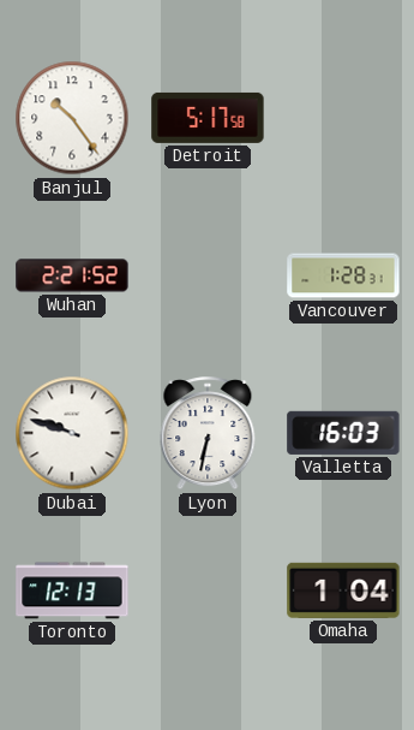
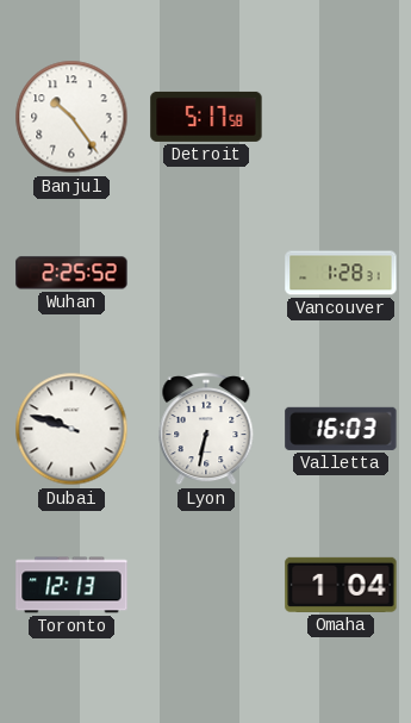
Wuhan: 2:21 -> 2:25
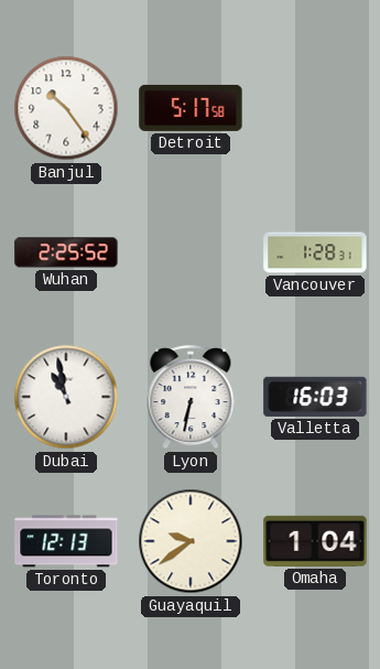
Dubai: 9:48 -> 10:58
Guayaquil: none -> 9:39
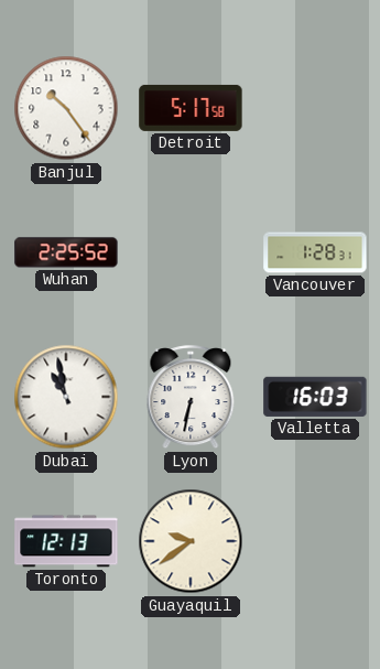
Omaha: 1:04 -> none
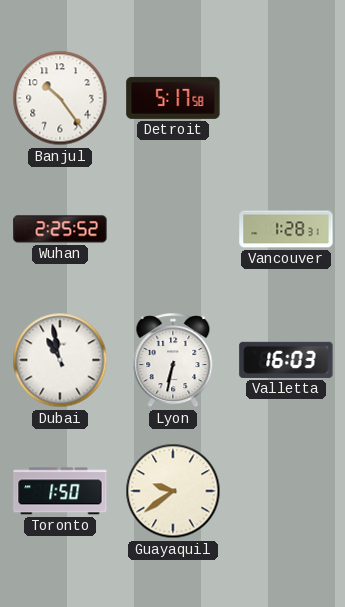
Toronto: 12:13 -> 1:50
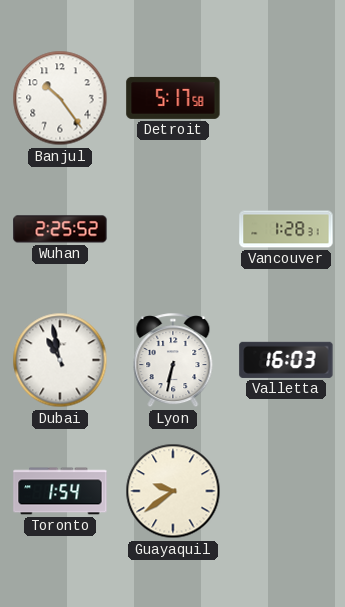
Toronto: 1:50 -> 1:54
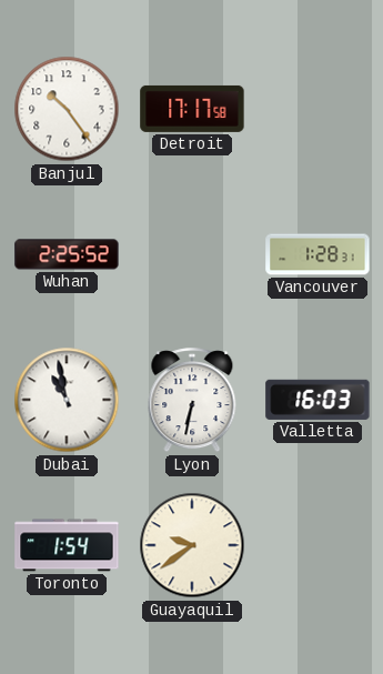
Detroit: 5:17 -> 17:17
